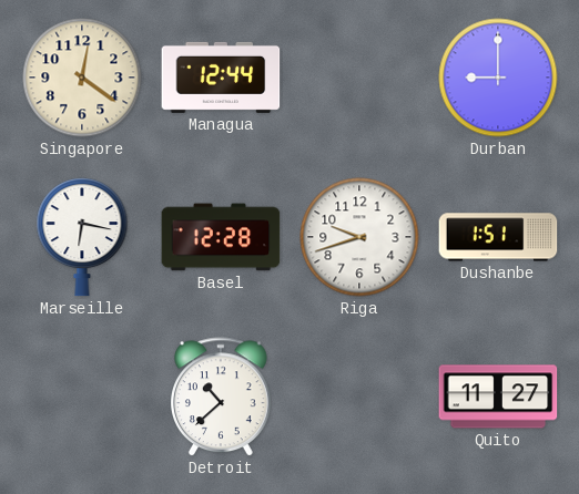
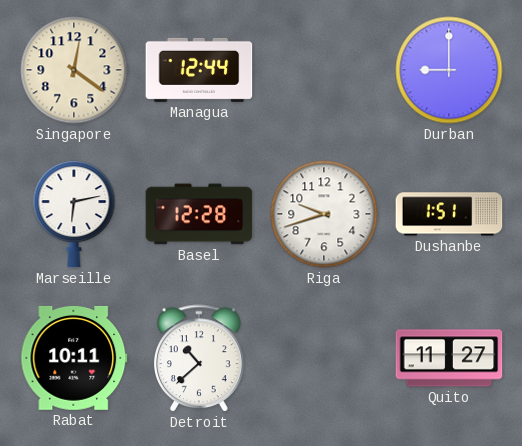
Marseille: 6:17 -> 6:13
Rabat: none -> 10:11
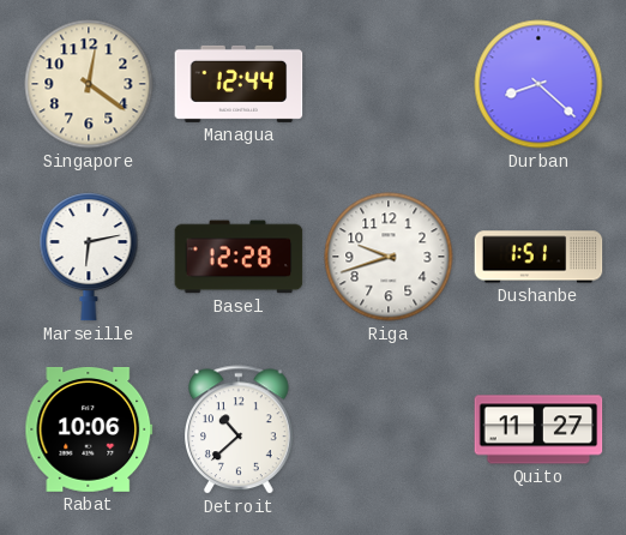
Durban: 9:00 -> 8:22
Rabat: 10:11 -> 10:06
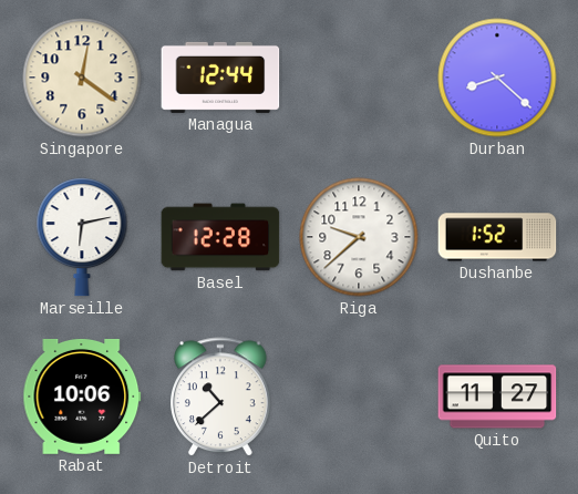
Riga: 9:42 -> 9:38
Dushanbe: 1:51 -> 1:52
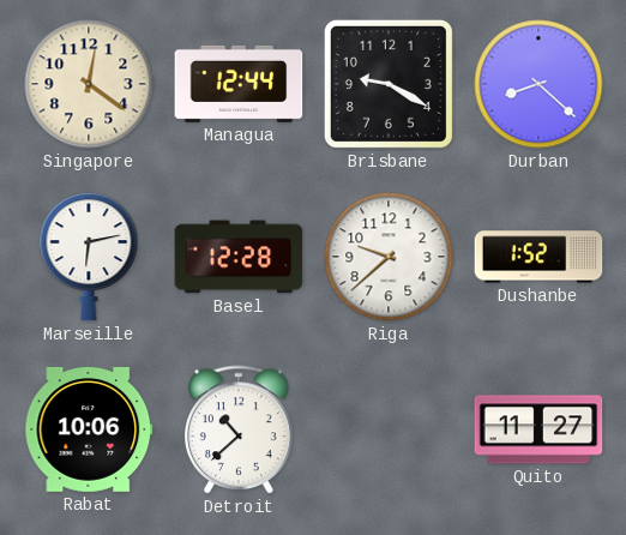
Brisbane: none -> 9:20
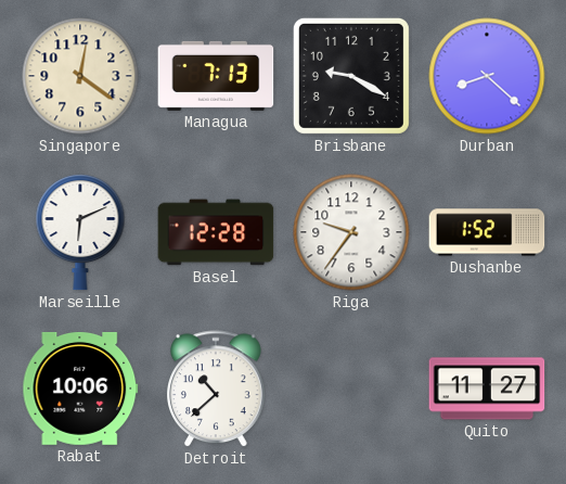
Managua: 12:44 -> 7:13
Marseille: 6:13 -> 6:11
Riga: 9:38 -> 9:36
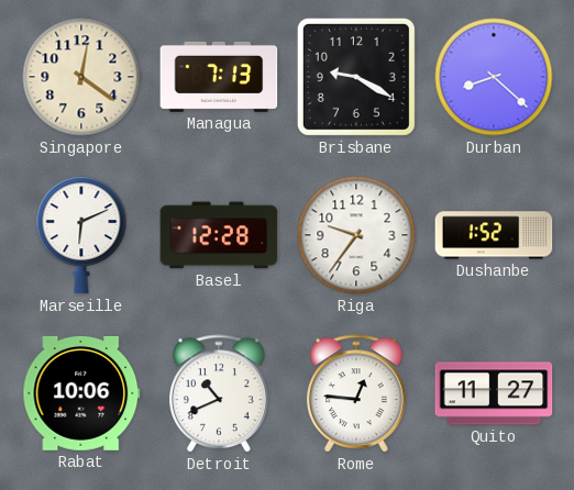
Detroit: 10:38 -> 10:41
Rome: none -> 12:46
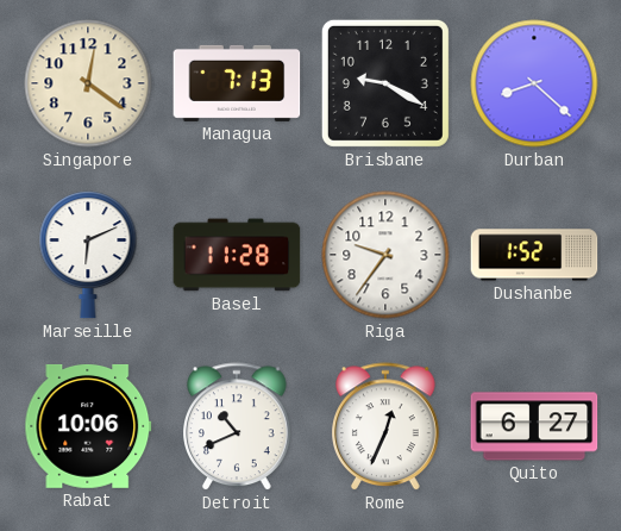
Basel: 12:28 -> 11:28
Rome: 12:46 -> 12:34
Quito: 11:27 -> 6:27
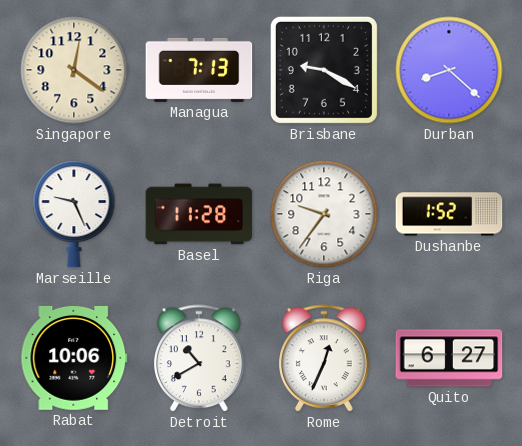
Marseille: 6:11 -> 9:26
Detroit: 10:41 -> 10:40
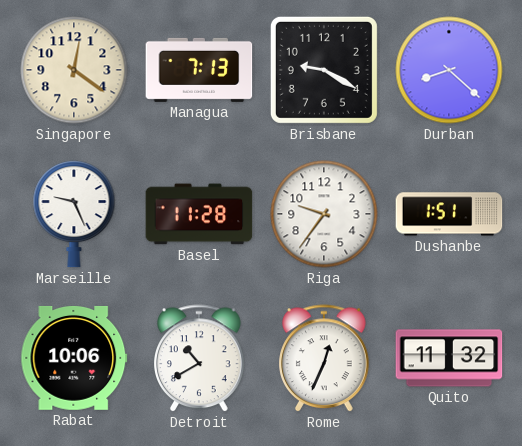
Dushanbe: 1:52 -> 1:51
Quito: 6:27 -> 11:32
